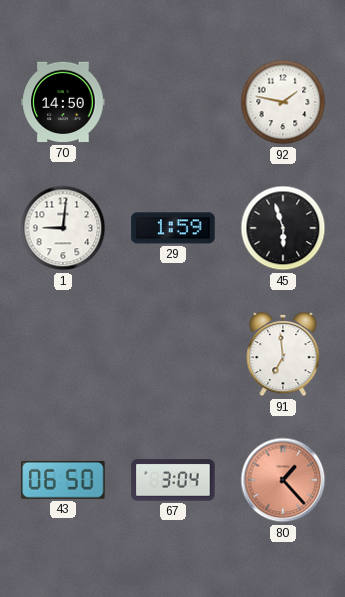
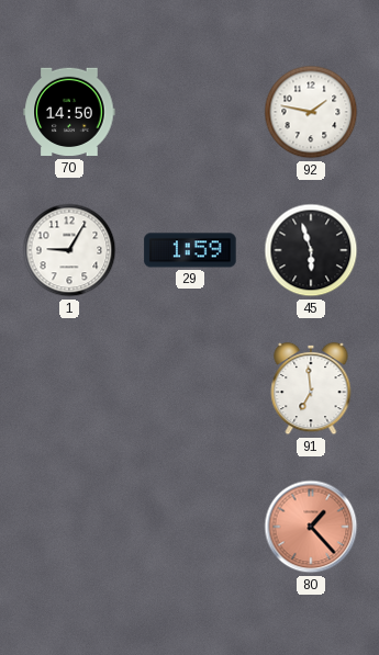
1: 9:01 -> 9:05
43: 06:50 -> none
67: 3:04 -> none
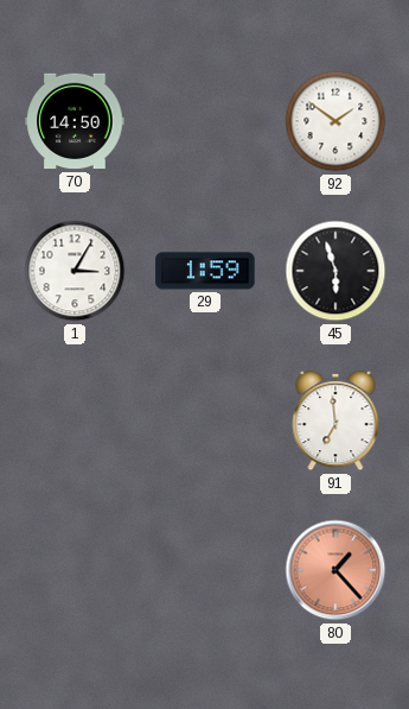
92: 1:47 -> 1:51
1: 9:05 -> 3:05
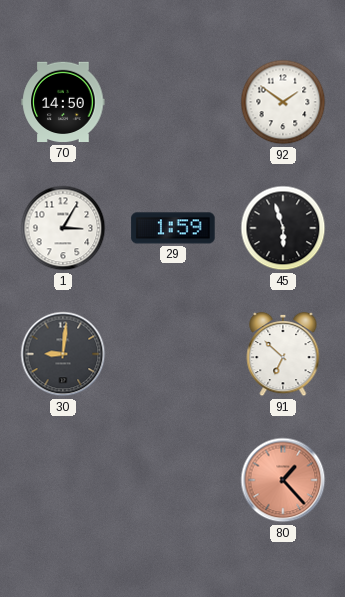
30: none -> 9:01
91: 6:59 -> 6:52
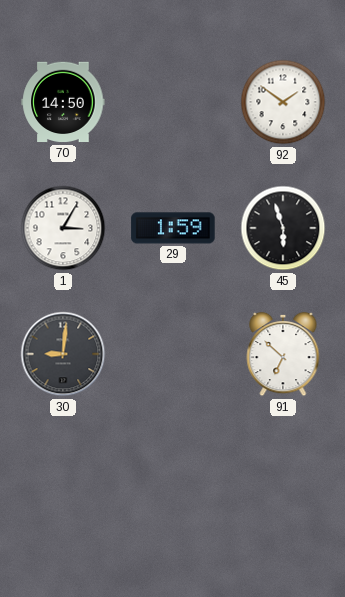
80: 1:23 -> none
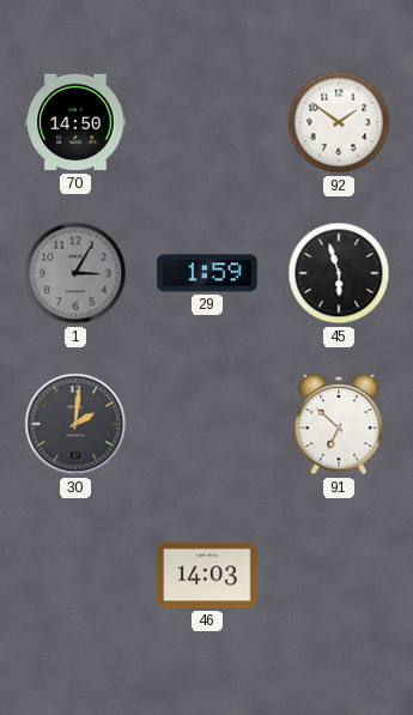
1 dial: white -> grey
30: 9:01 -> 2:01
46: none -> 14:03
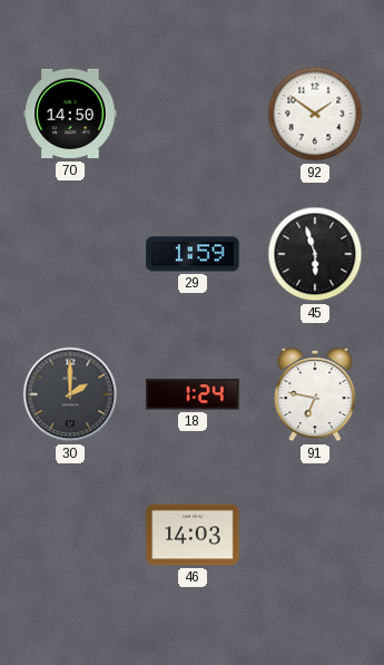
1: 3:05 -> none
30: 2:01 -> 2:00
18: none -> 1:24
91: 6:52 -> 6:47
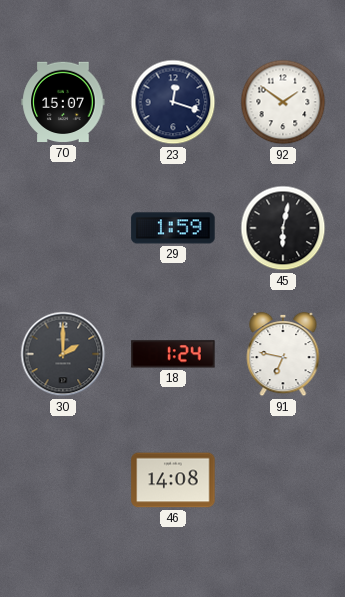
70: 14:50 -> 15:07
23: none -> 12:18
45: 5:57 -> 6:02
46: 14:03 -> 14:08
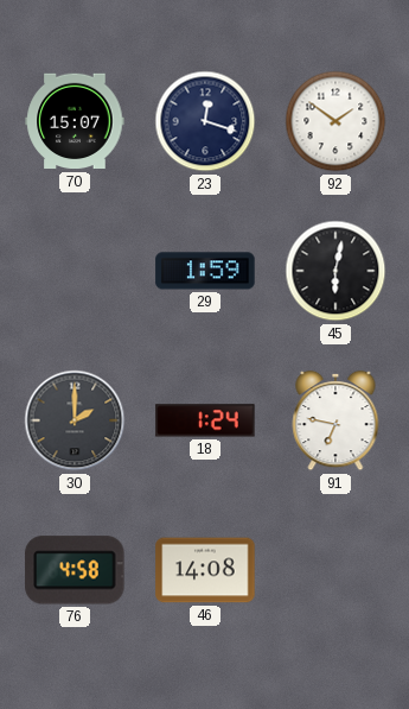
76: none -> 4:58
